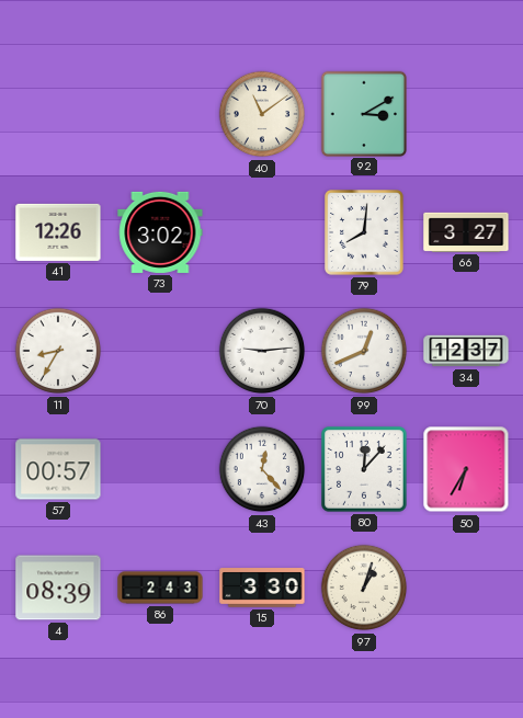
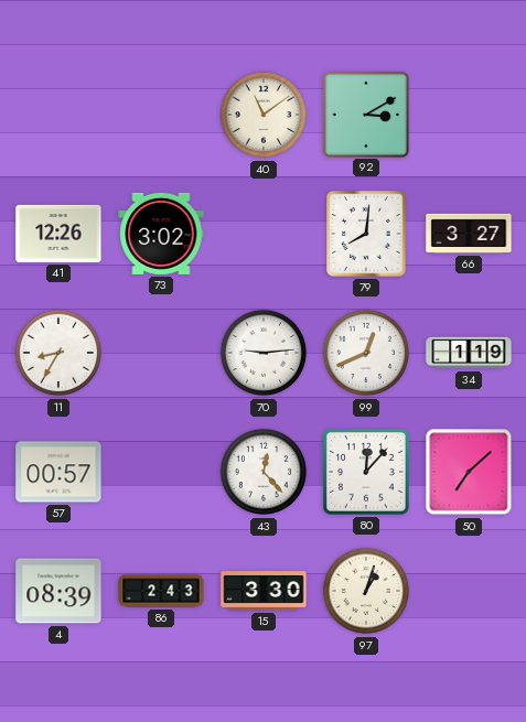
34: 12:37 -> 1:19
50: 6:35 -> 7:08
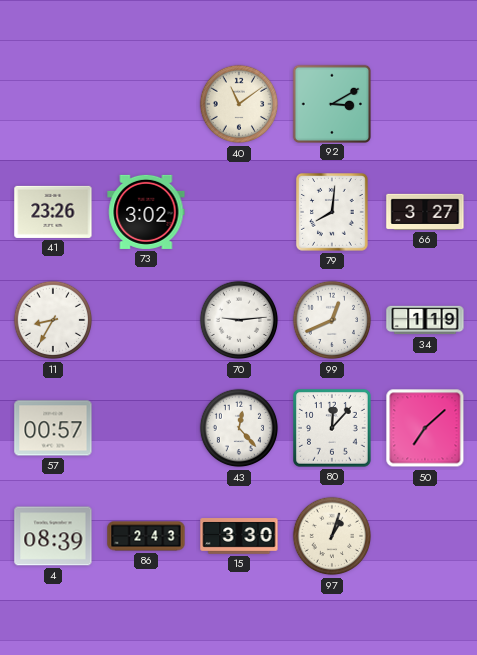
41: 12:26 -> 23:26
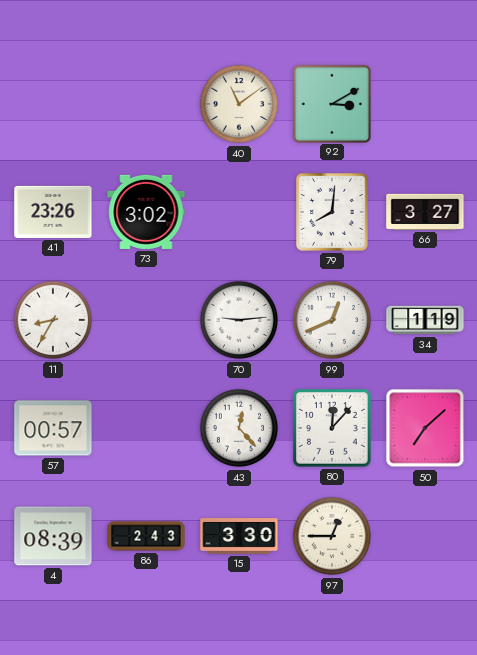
97: 1:03 -> 12:45
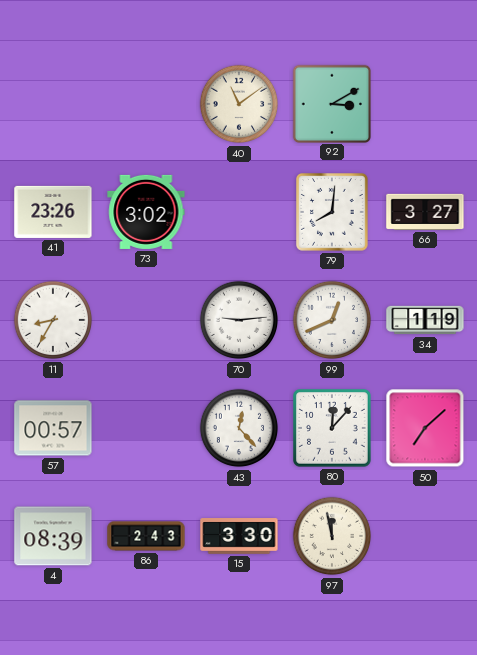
97: 12:45 -> 11:58
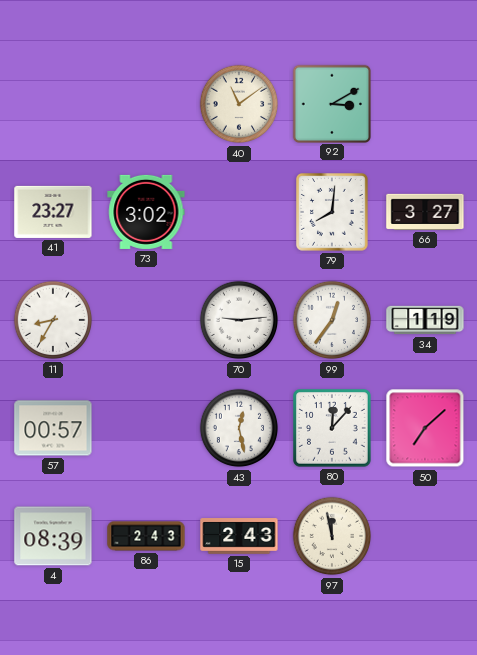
41: 23:26 -> 23:27
99: 12:41 -> 12:36
43: 12:23 -> 12:28
15: 3:30 -> 2:43
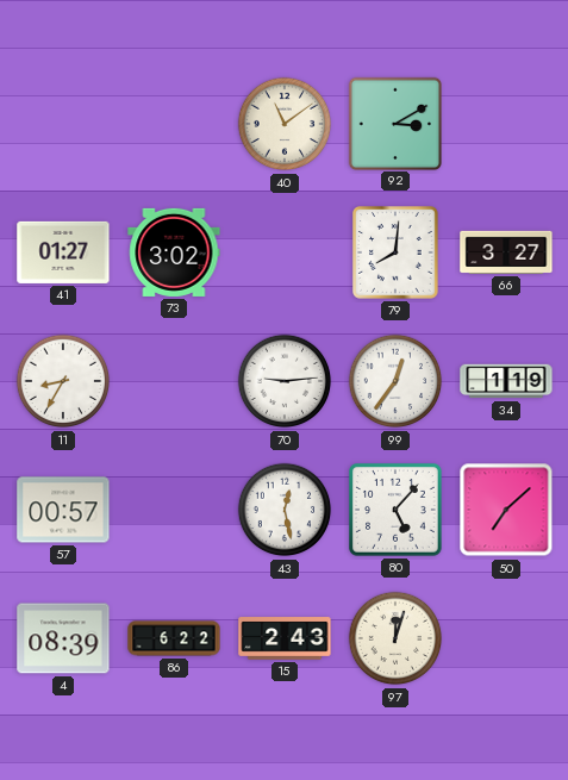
41: 23:27 -> 01:27
80: 12:07 -> 5:07
86: 2:43 -> 6:22
97: 11:58 -> 12:03
